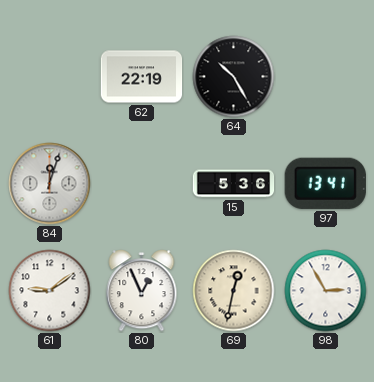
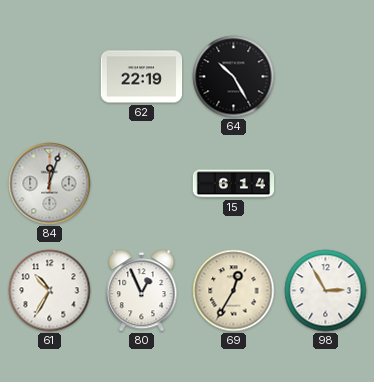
15: 5:36 -> 6:14
97: 13:41 -> none
61: 9:09 -> 10:35
69: 12:32 -> 12:35
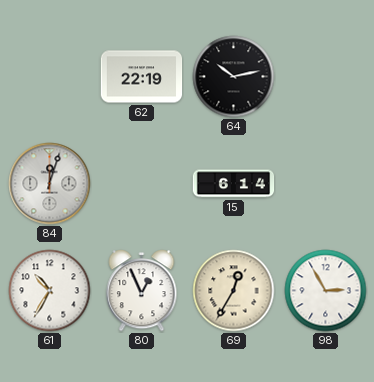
64: 10:25 -> 10:13
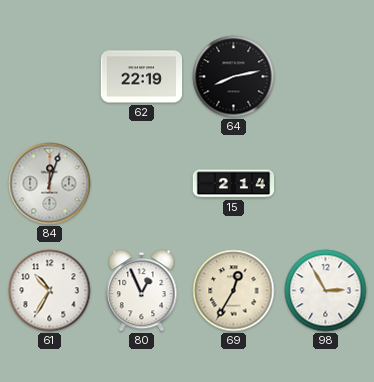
64: 10:13 -> 8:13
15: 6:14 -> 2:14
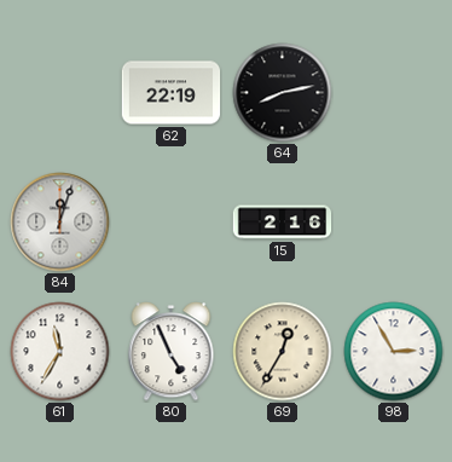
15: 2:14 -> 2:16
61: 10:35 -> 11:35
80: 12:56 -> 4:56
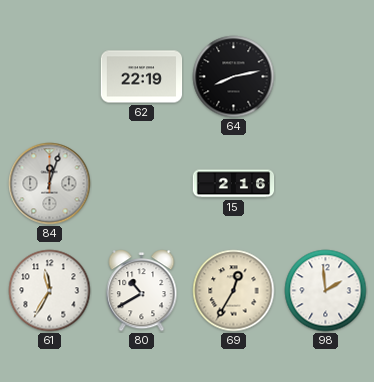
80: 4:56 -> 10:40
98: 2:55 -> 1:59
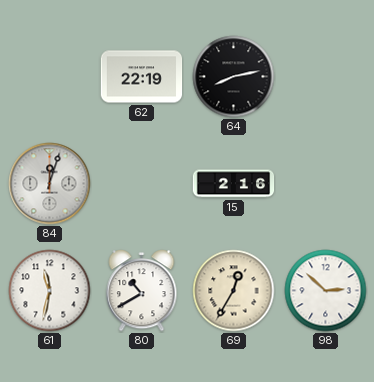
61: 11:35 -> 11:32
98: 1:59 -> 2:52
